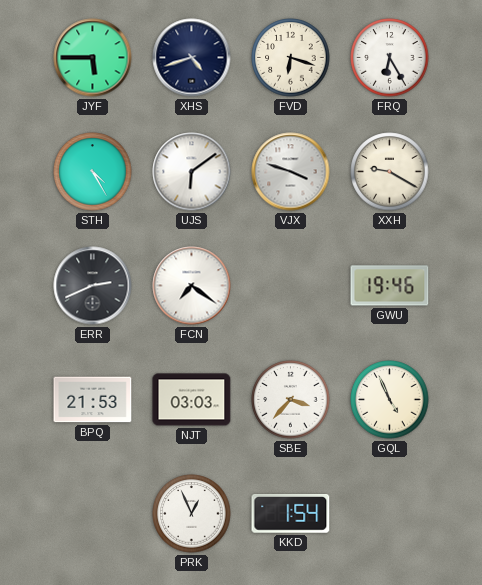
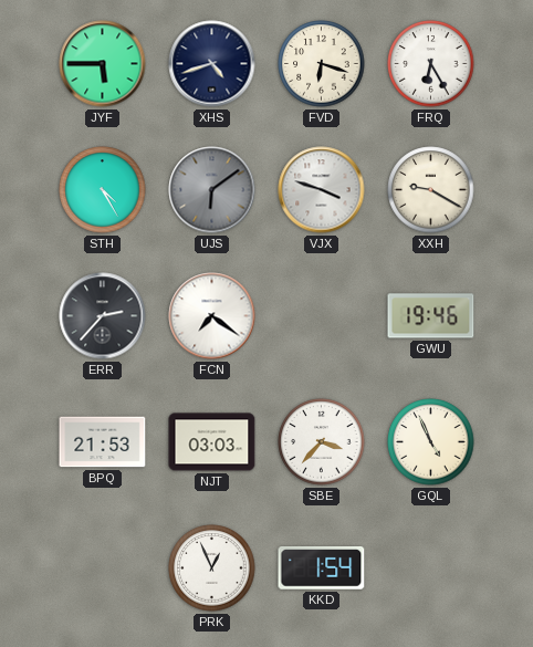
UJS dial: white -> grey
ERR: 2:41 -> 2:37
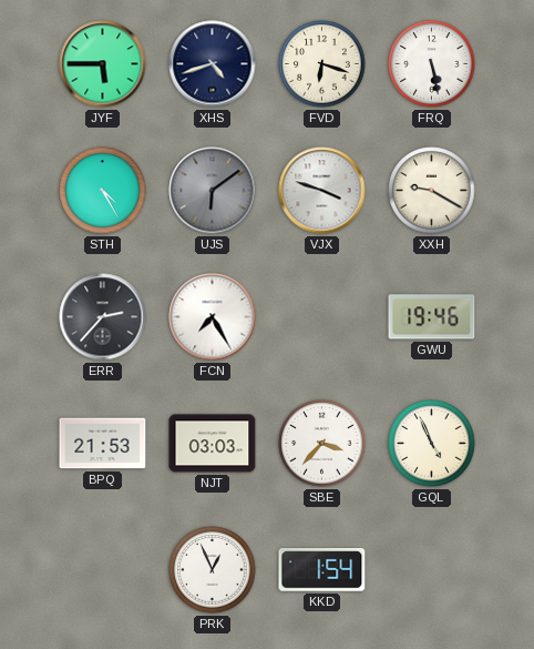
FRQ: 6:25 -> 5:28
FCN: 7:21 -> 7:25
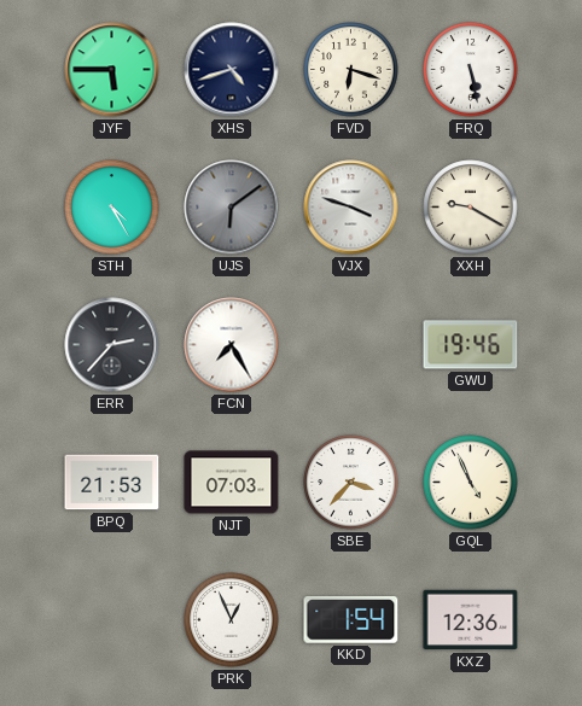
NJT: 03:03 -> 07:03
KXZ: none -> 12:36
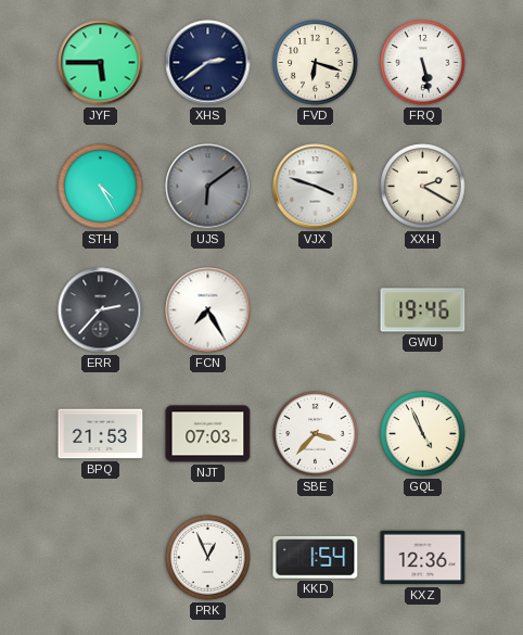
XHS: 4:42 -> 2:39
XXH: 9:20 -> 2:20
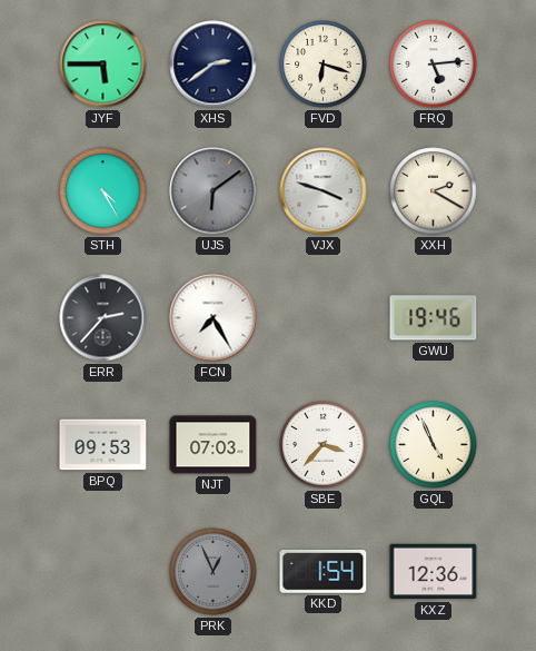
FRQ: 5:28 -> 5:14
BPQ: 21:53 -> 09:53
PRK dial: white -> grey
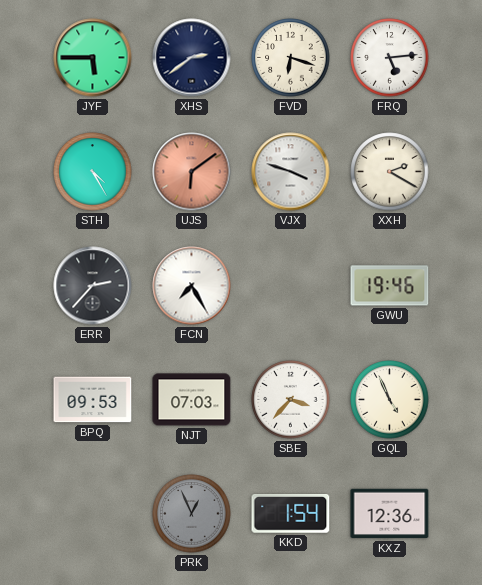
UJS dial: grey -> salmon
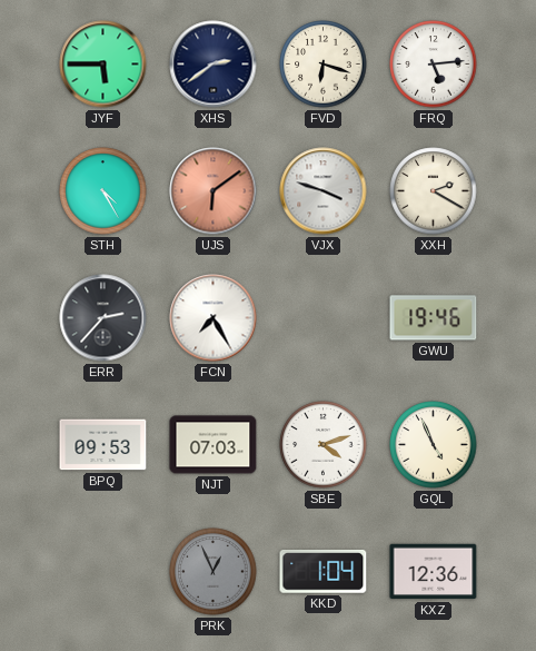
SBE: 3:37 -> 4:12
KKD: 1:54 -> 1:04
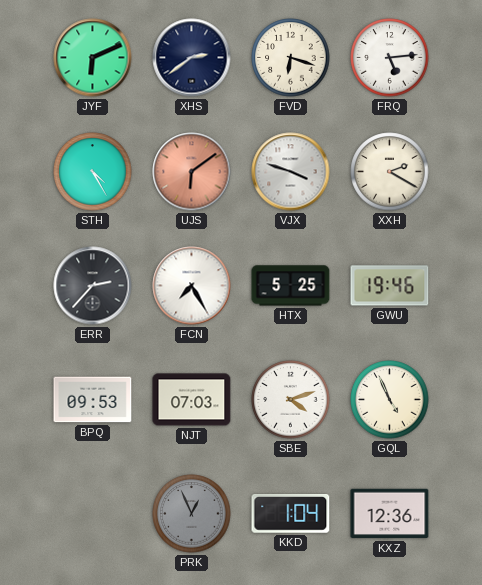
JYF: 5:45 -> 6:11
HTX: none -> 5:25
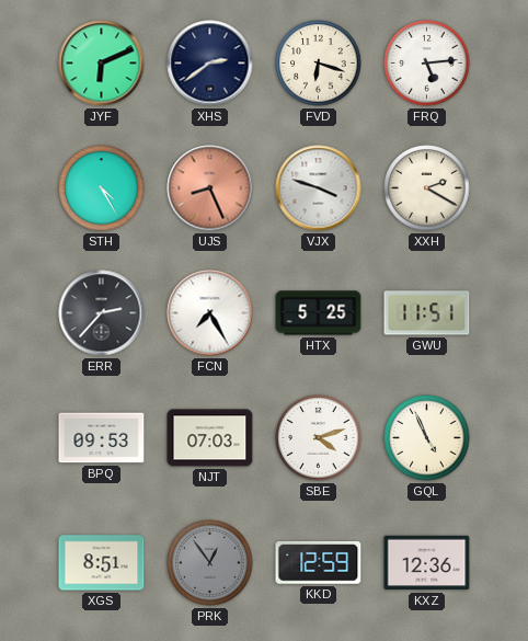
UJS: 6:09 -> 8:26
GWU: 19:46 -> 11:51
XGS: none -> 8:51
PRK: 12:56 -> 12:54
KKD: 1:04 -> 12:59
